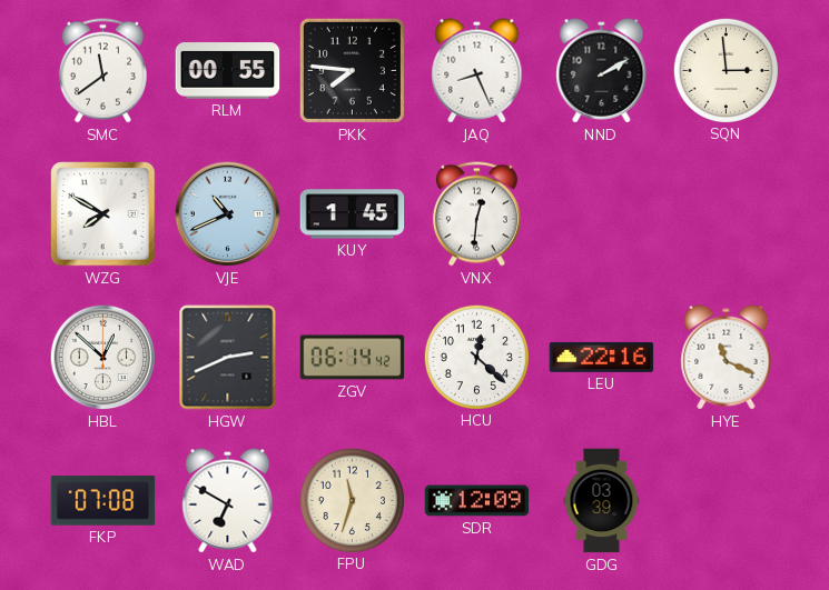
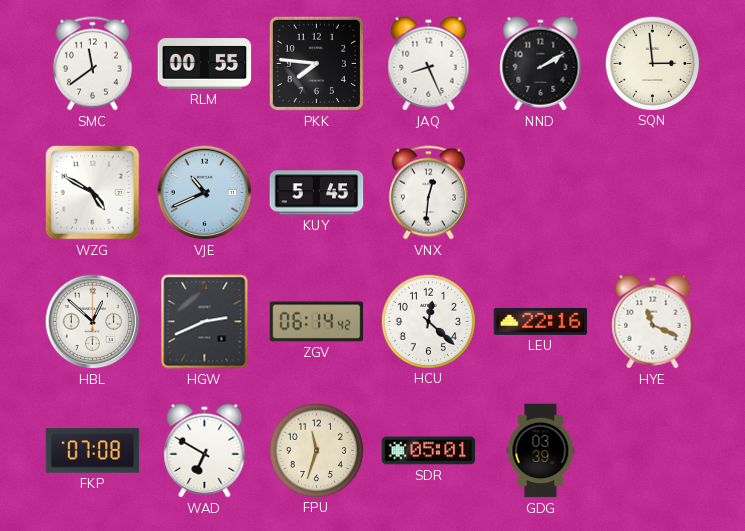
WZG: 7:50 -> 4:50
KUY: 1:45 -> 5:45
SDR: 12:09 -> 05:01
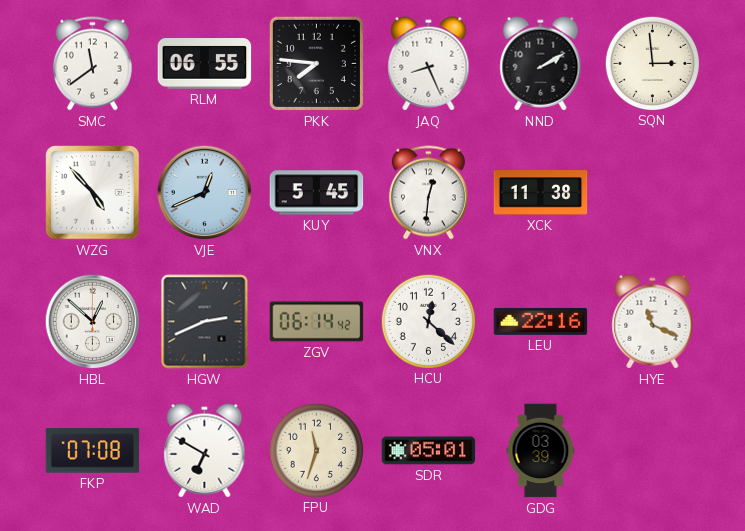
RLM: 00:55 -> 06:55
WZG: 4:50 -> 4:53
VJE: 10:41 -> 12:41
XCK: none -> 11:38
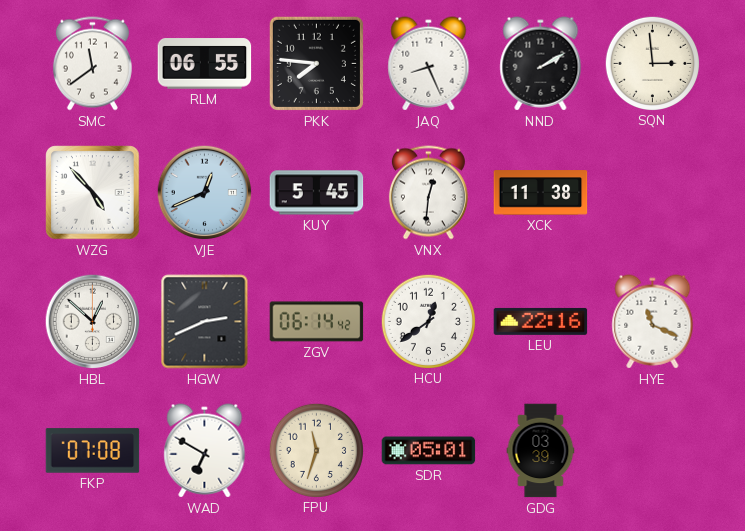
HCU: 12:22 -> 12:39
